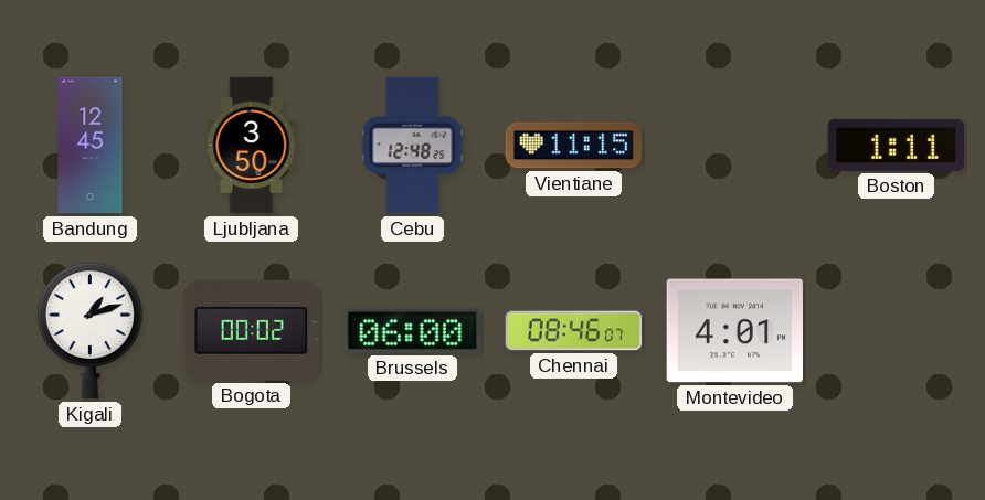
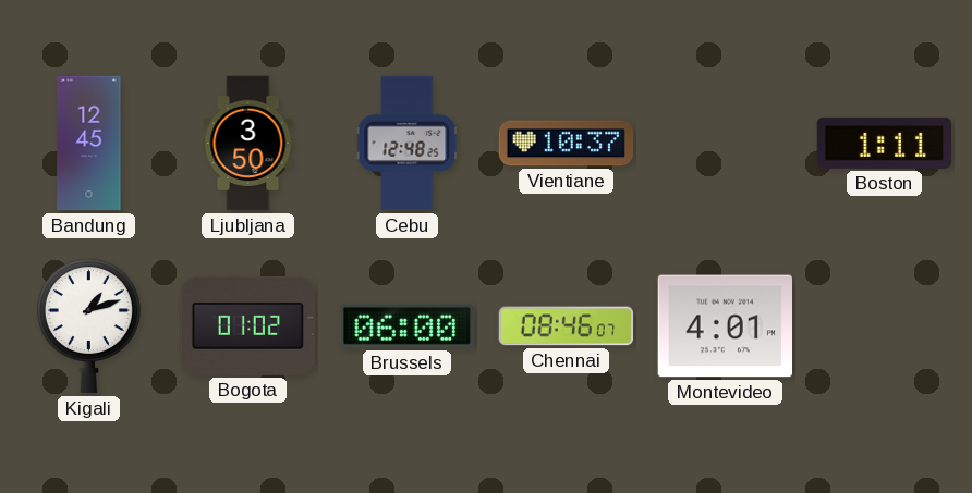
Vientiane: 11:15 -> 10:37
Bogota: 00:02 -> 01:02
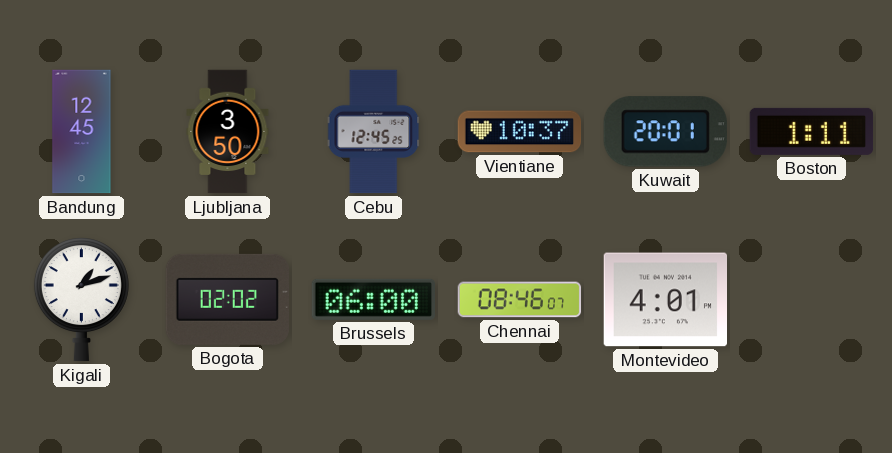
Cebu: 12:48 -> 12:45
Kuwait: none -> 20:01
Bogota: 01:02 -> 02:02
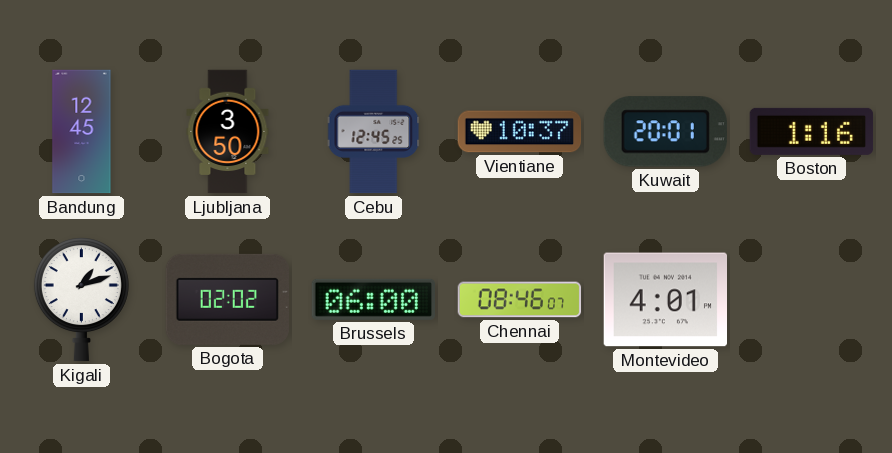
Boston: 1:11 -> 1:16
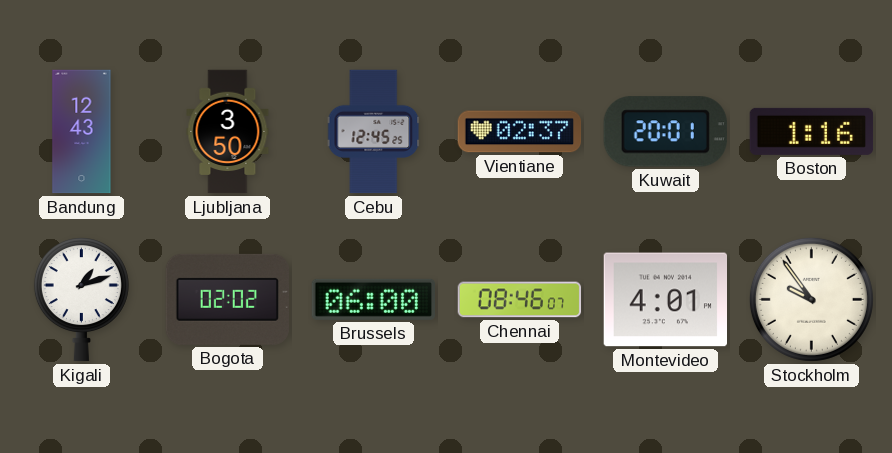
Bandung: 12:45 -> 12:43
Vientiane: 10:37 -> 02:37
Stockholm: none -> 9:54
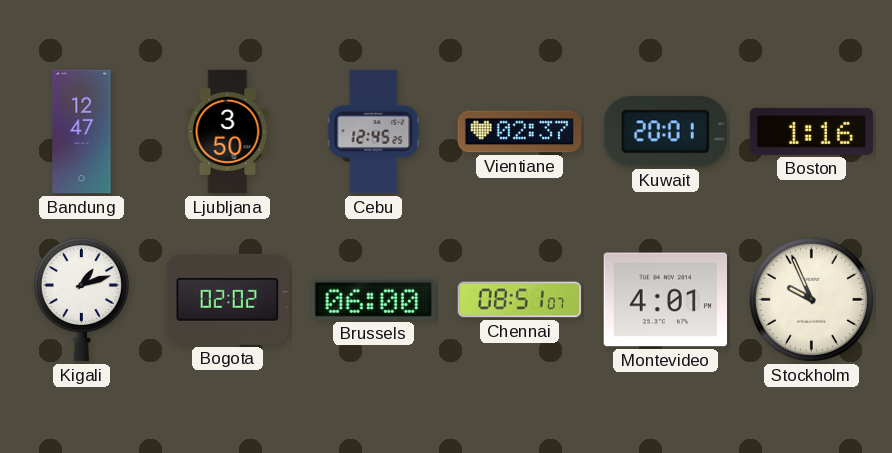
Bandung: 12:43 -> 12:47
Chennai: 08:46 -> 08:51
Stockholm: 9:54 -> 9:56
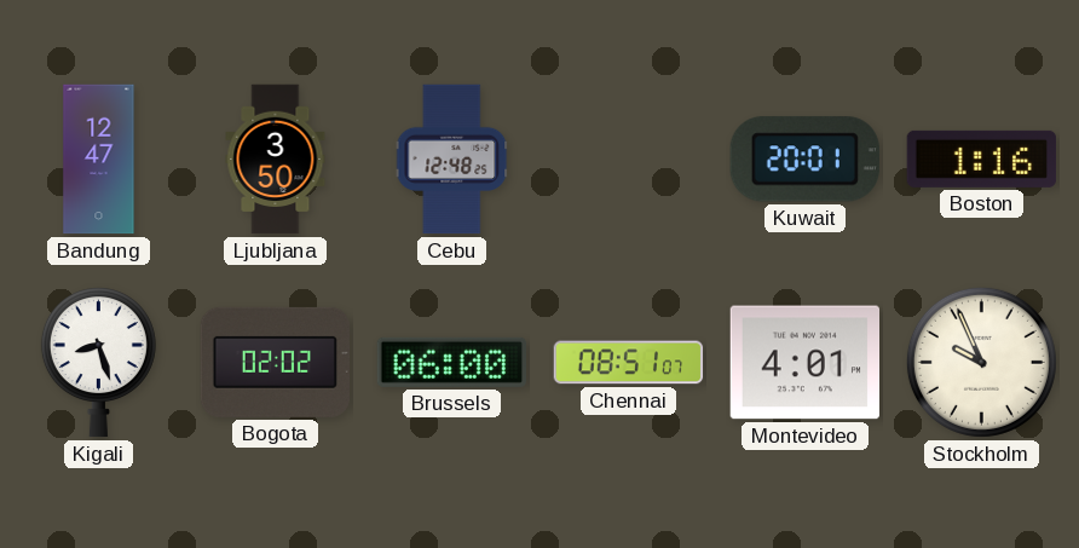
Cebu: 12:45 -> 12:48
Vientiane: 02:37 -> none
Kigali: 1:12 -> 8:27
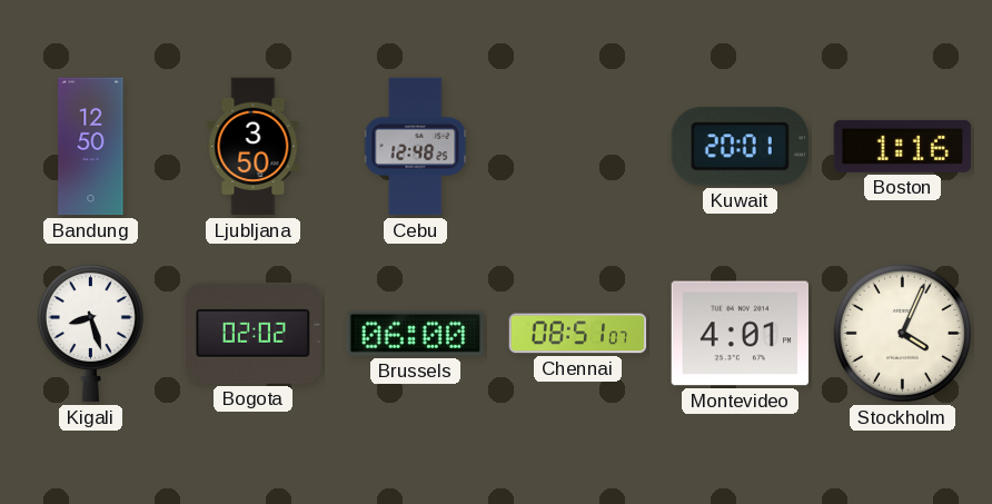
Bandung: 12:47 -> 12:50
Stockholm: 9:56 -> 4:04
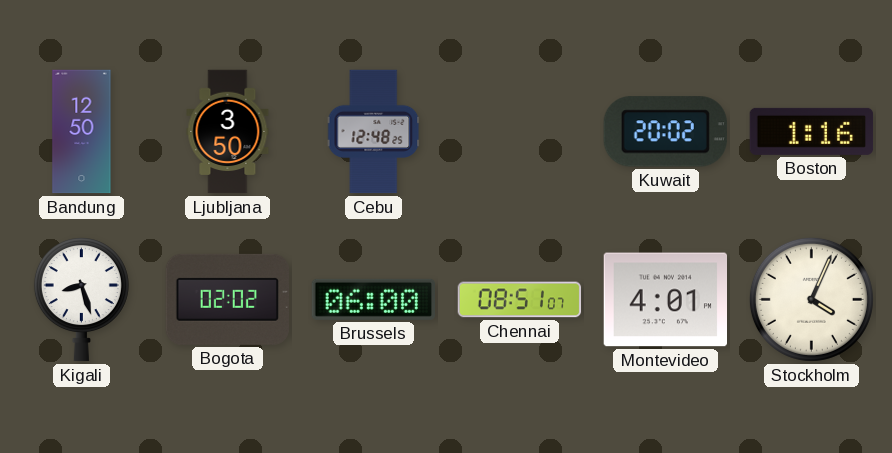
Kuwait: 20:01 -> 20:02
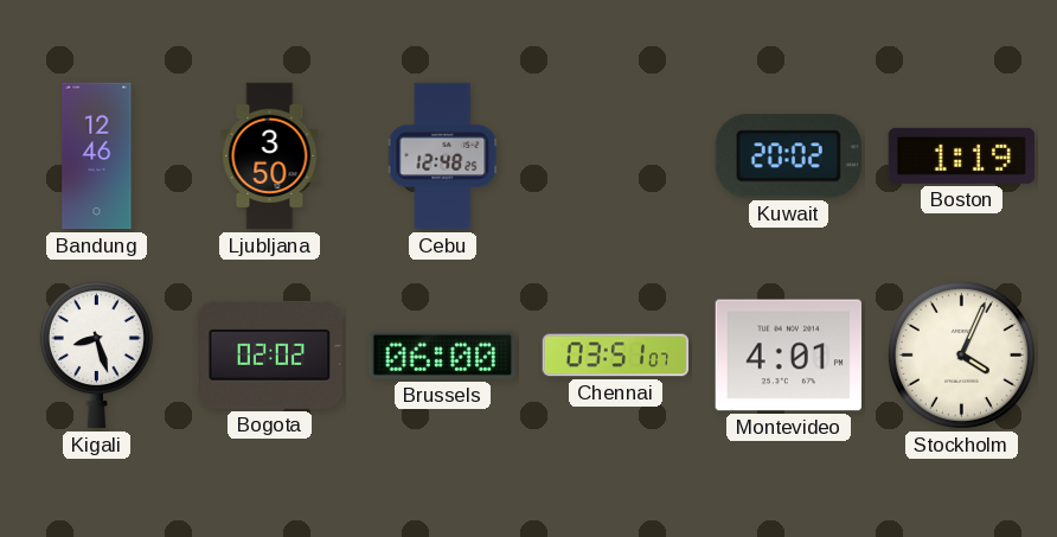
Bandung: 12:50 -> 12:46
Boston: 1:16 -> 1:19
Chennai: 08:51 -> 03:51
